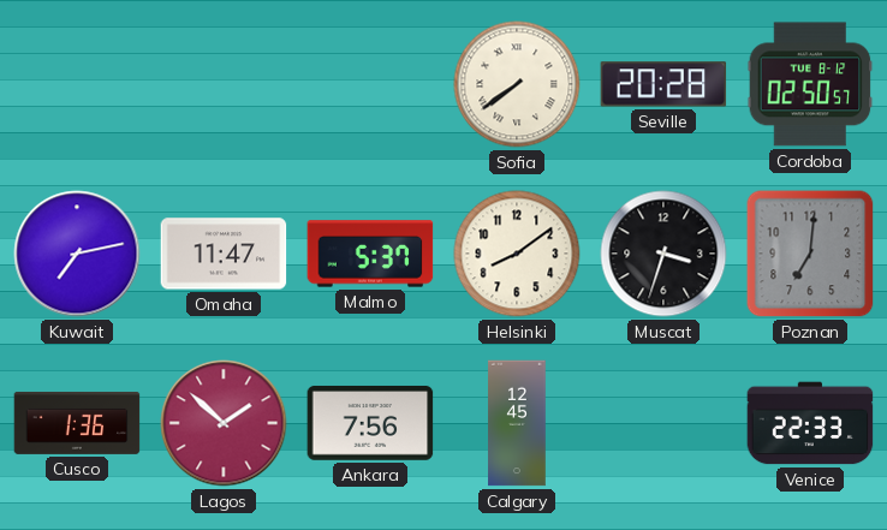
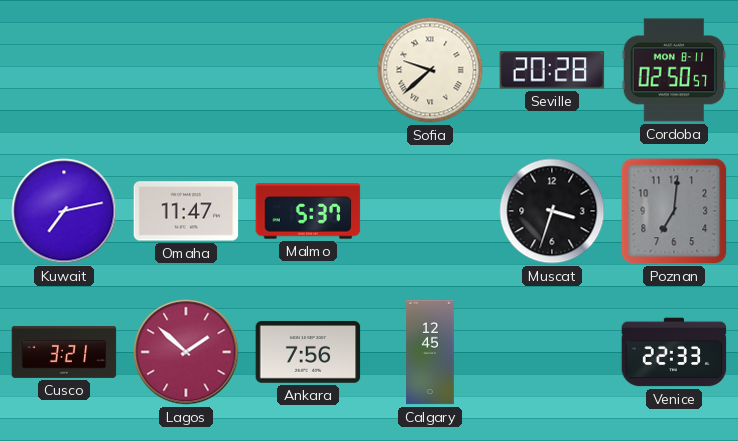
Sofia: 7:39 -> 9:38
Cordoba date: TUE 8-12 -> MON 8-11
Helsinki: 8:09 -> none
Cusco: 1:36 -> 3:21
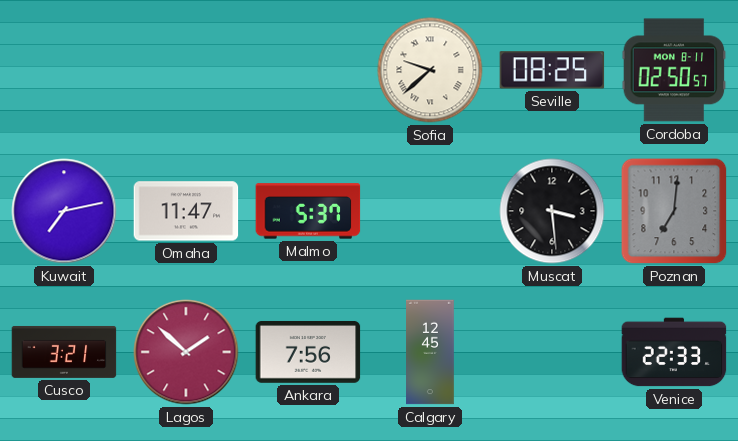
Seville: 20:28 -> 08:25
Muscat: 3:33 -> 3:29
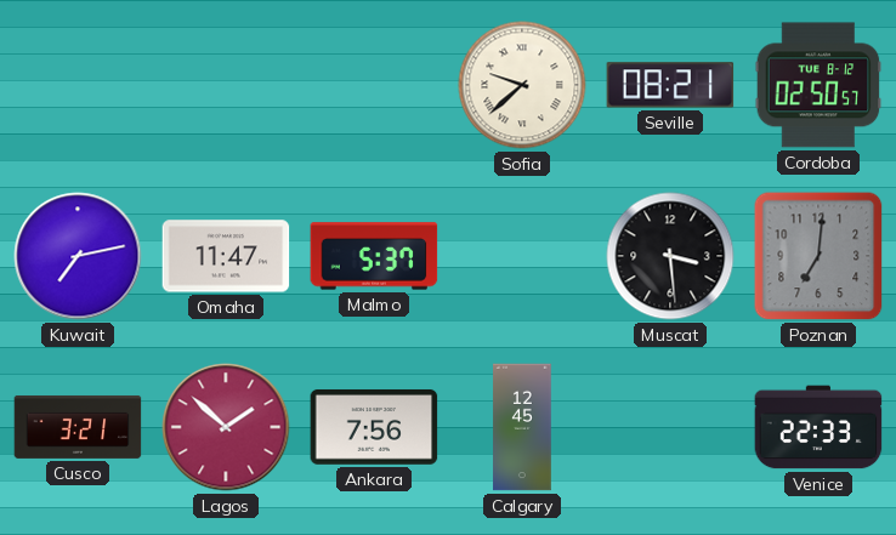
Seville: 08:25 -> 08:21
Cordoba date: MON 8-11 -> TUE 8-12
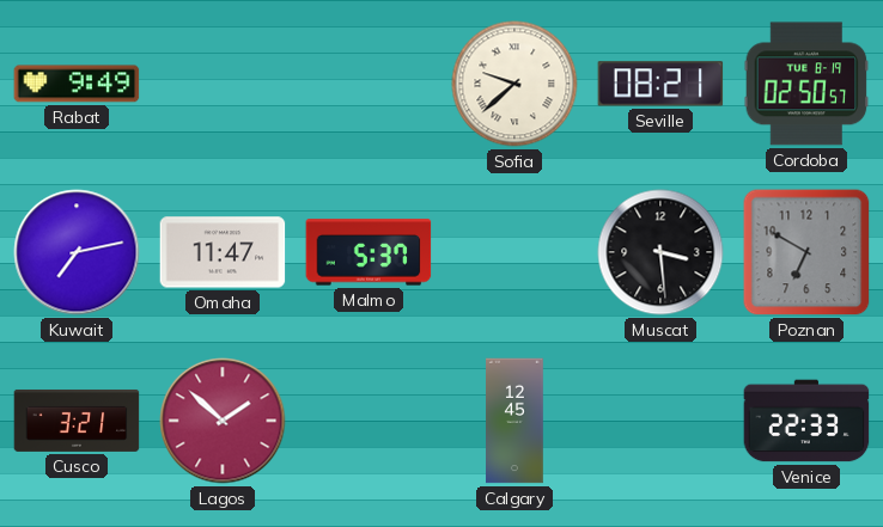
Rabat: none -> 9:49
Cordoba date: TUE 8-12 -> TUE 8-19
Poznan: 7:01 -> 6:50
Ankara: 7:56 -> none
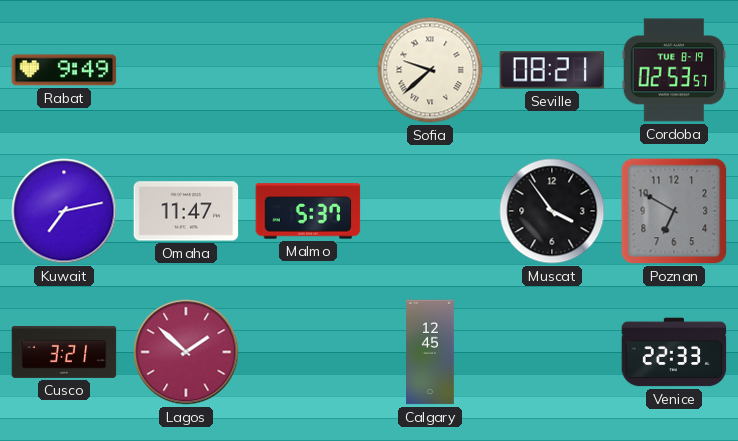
Cordoba: 02:50 -> 02:53
Muscat: 3:29 -> 3:54
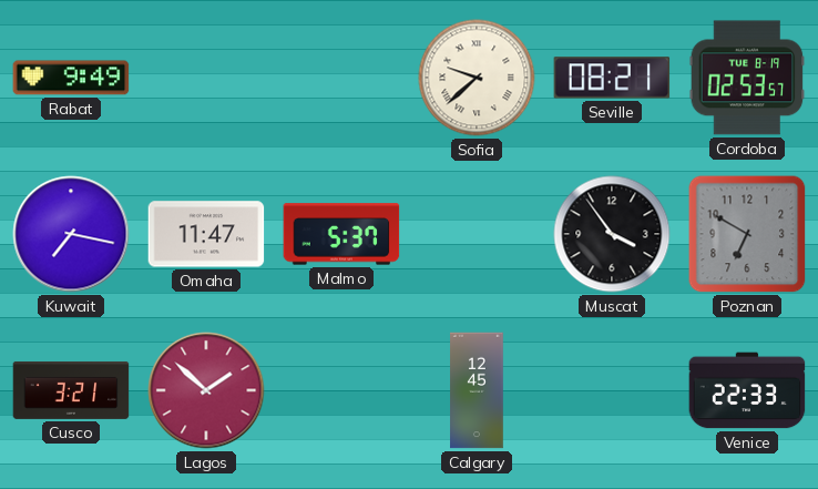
Kuwait: 7:13 -> 7:17
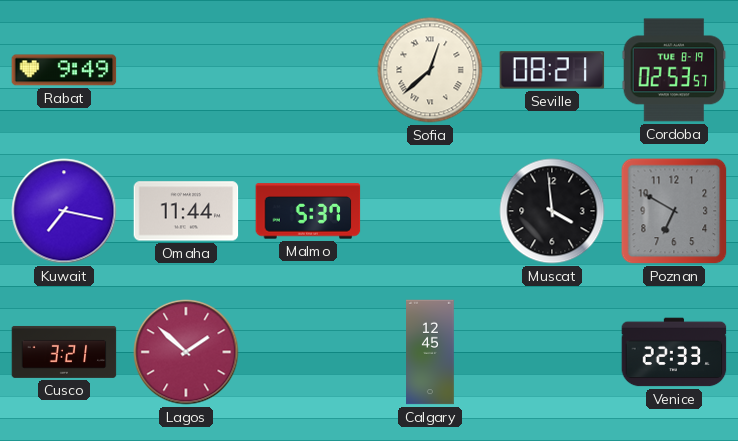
Sofia: 9:38 -> 12:38
Omaha: 11:47 -> 11:44
Muscat: 3:54 -> 3:59
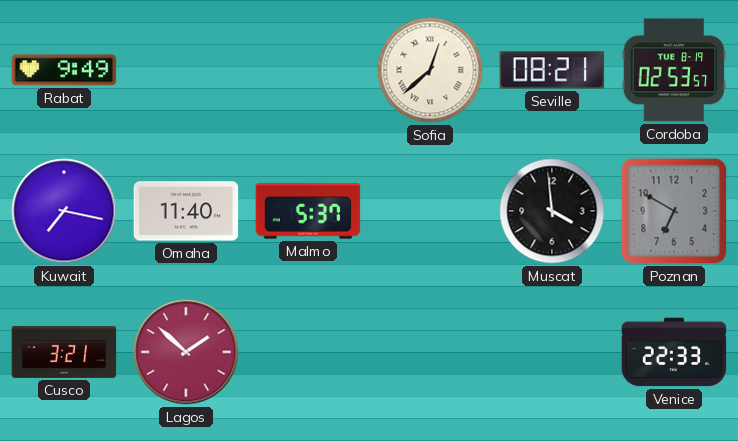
Omaha: 11:44 -> 11:40
Calgary: 12:45 -> none
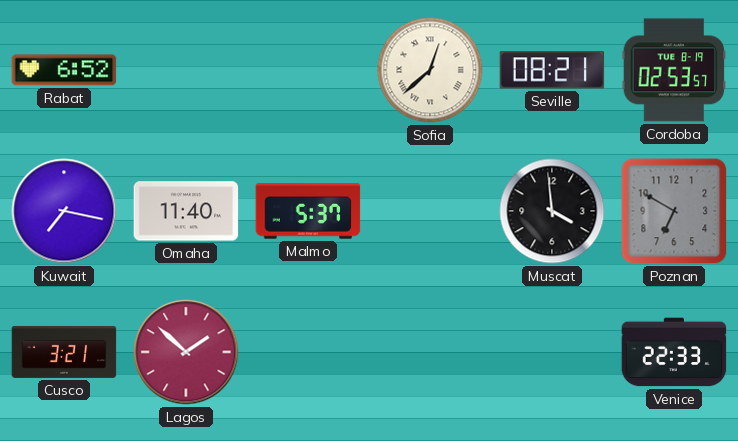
Rabat: 9:49 -> 6:52
